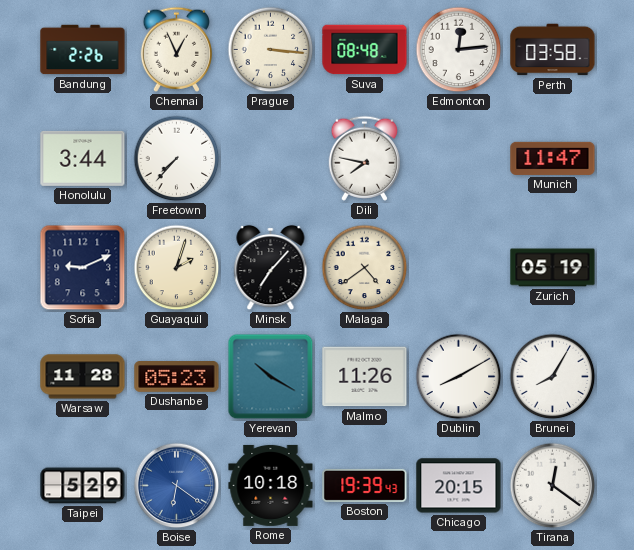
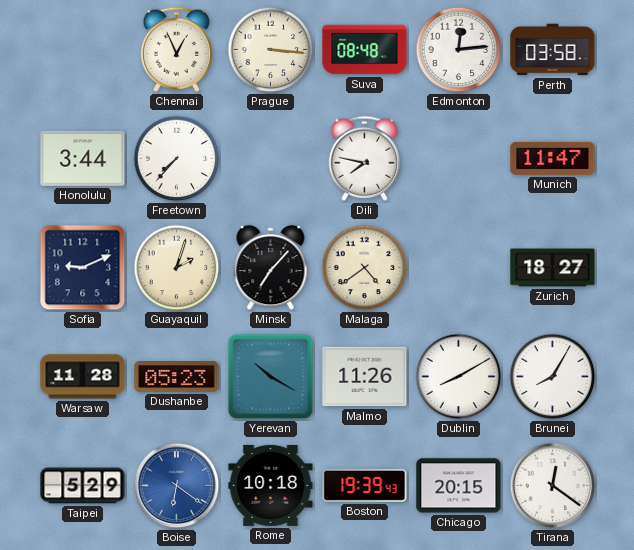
Bandung: 2:26 -> none
Zurich: 05:19 -> 18:27
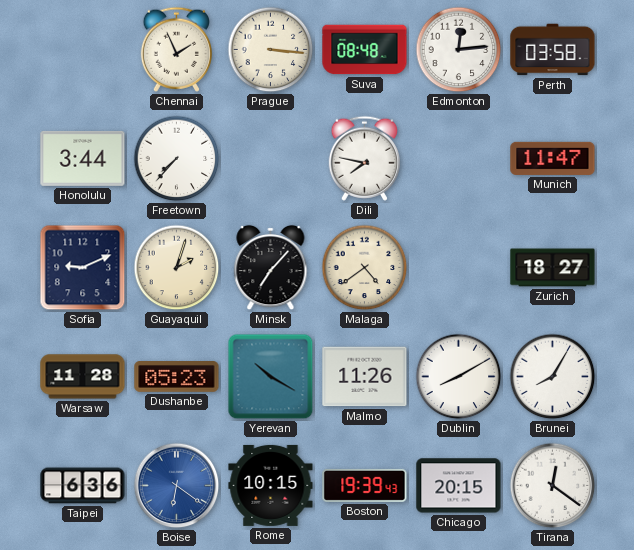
Chennai: 12:56 -> 1:56
Taipei: 5:29 -> 6:36
Rome: 10:18 -> 10:15
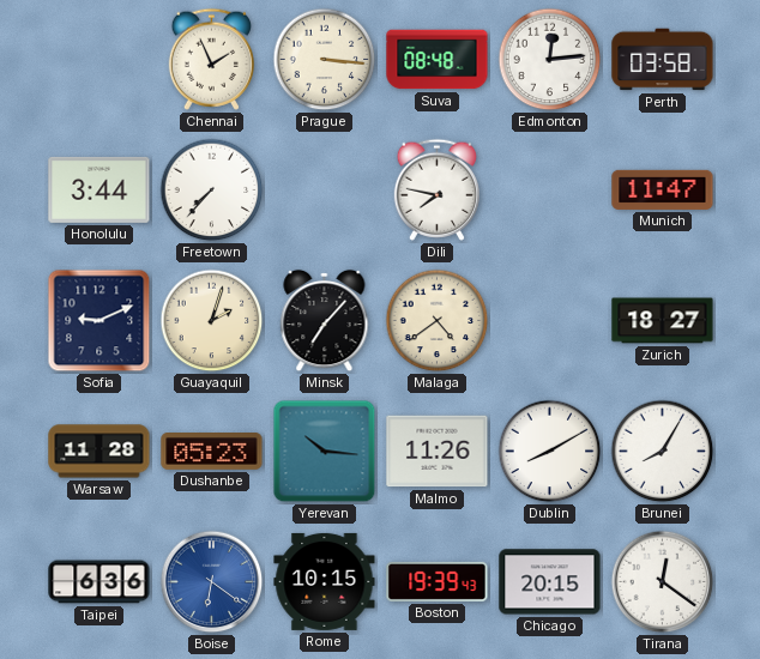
Yerevan: 10:20 -> 10:16
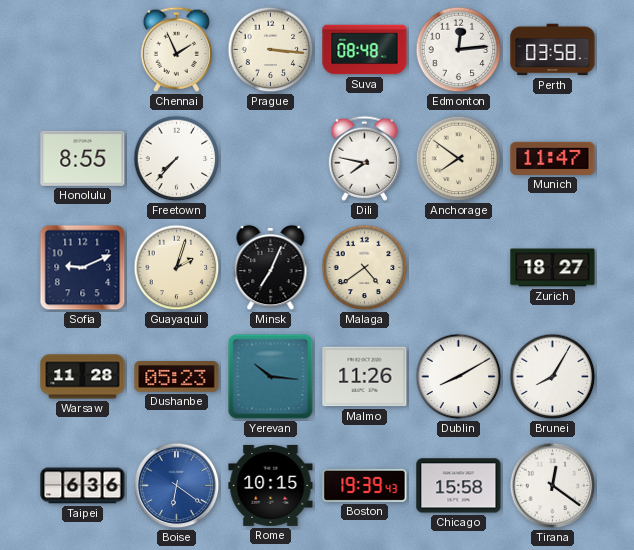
Honolulu: 3:44 -> 8:55
Anchorage: none -> 7:51
Minsk: 7:07 -> 7:04
Chicago: 20:15 -> 15:58
